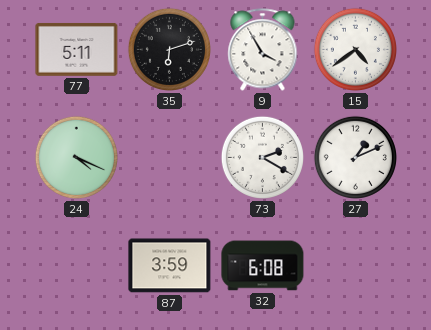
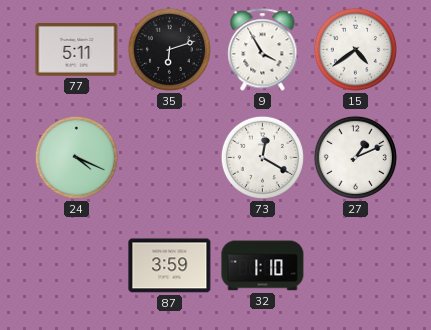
73: 2:20 -> 12:20
32: 6:08 -> 1:10
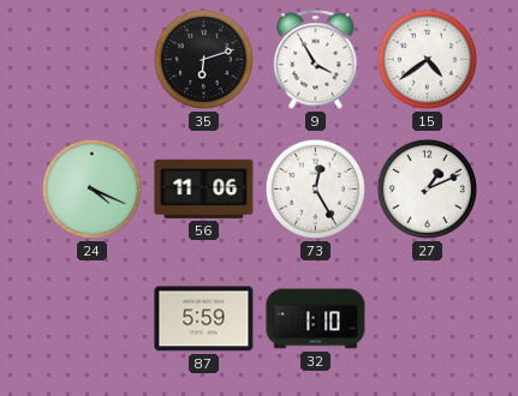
77: 5:11 -> none
56: none -> 11:06
73: 12:20 -> 12:25
87: 3:59 -> 5:59
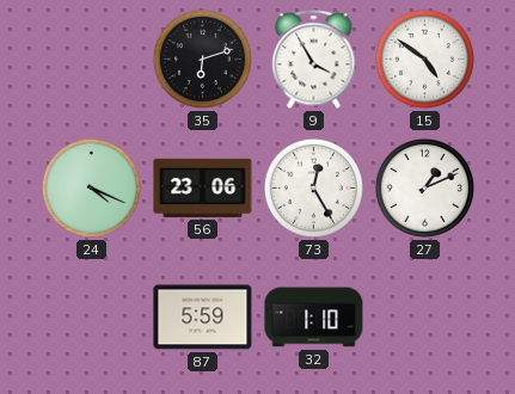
15: 4:39 -> 4:51
56: 11:06 -> 23:06
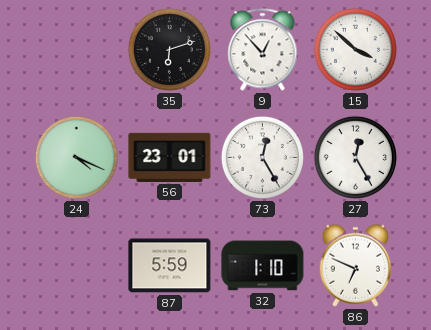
9: 3:55 -> 12:53
15: 4:51 -> 3:52
56: 23:06 -> 23:01
27: 1:11 -> 12:25
86: none -> 6:49
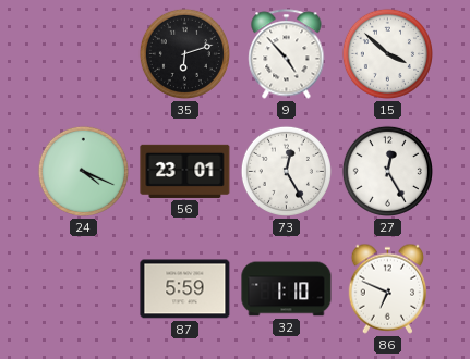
9: 12:53 -> 4:53
